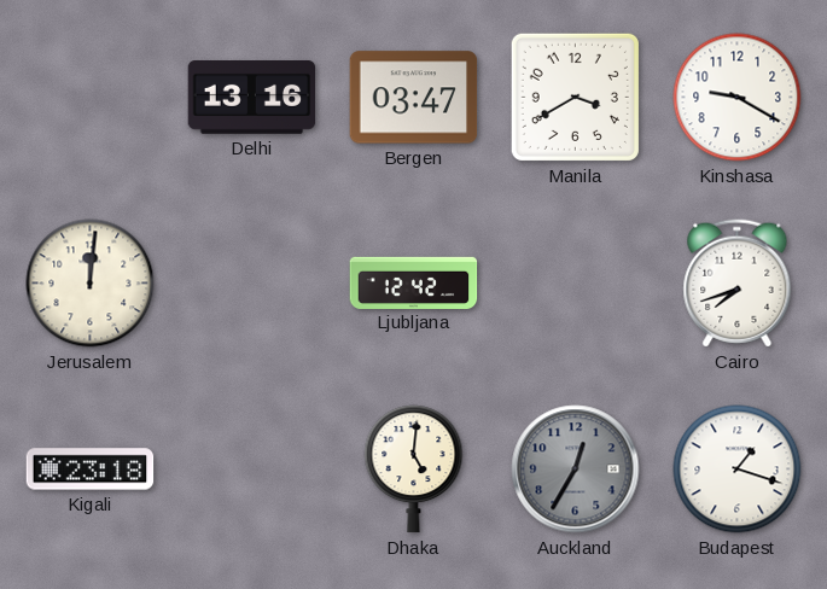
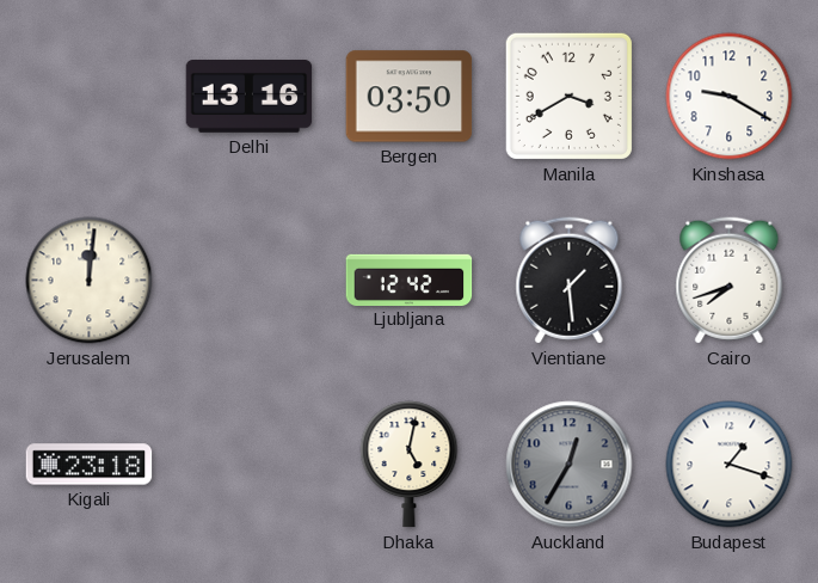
Bergen: 03:47 -> 03:50
Vientiane: none -> 1:29
Dhaka: 5:01 -> 5:02
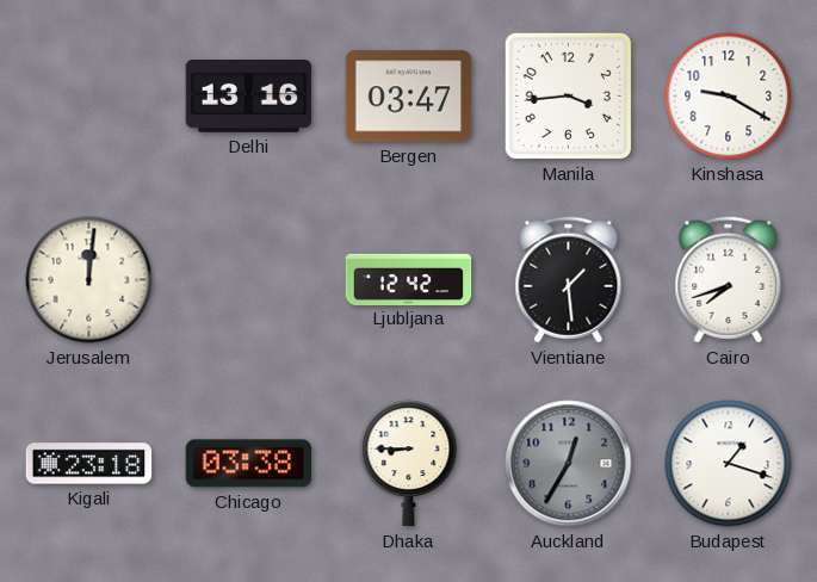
Bergen: 03:50 -> 03:47
Manila: 3:40 -> 3:44
Chicago: none -> 03:38
Dhaka: 5:02 -> 8:45
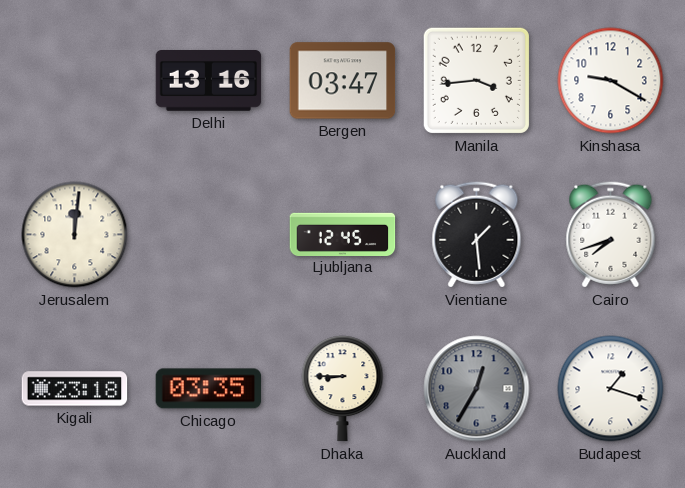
Ljubljana: 12:42 -> 12:45
Chicago: 03:38 -> 03:35
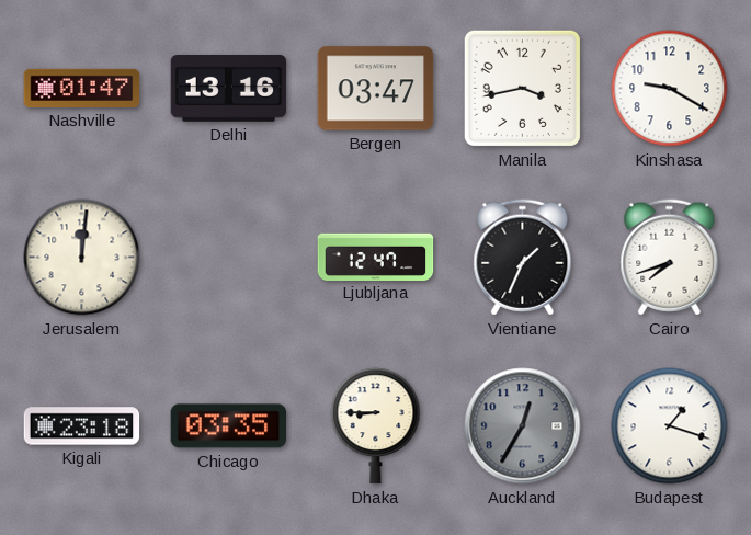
Nashville: none -> 01:47
Manila: 3:44 -> 3:43
Ljubljana: 12:45 -> 12:47
Vientiane: 1:29 -> 1:34
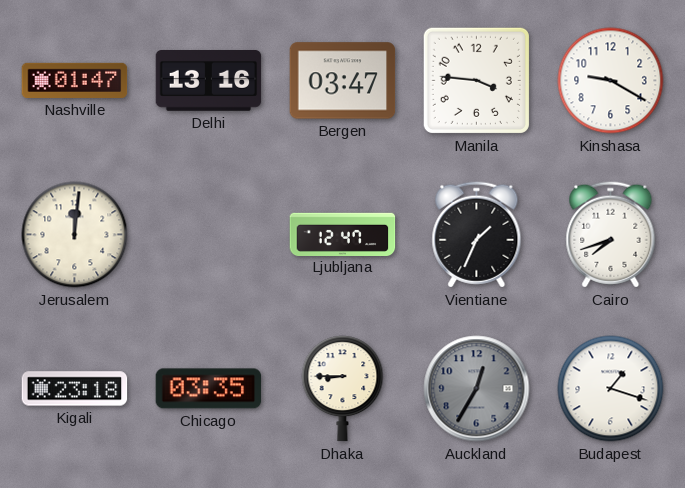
Manila: 3:43 -> 3:46
